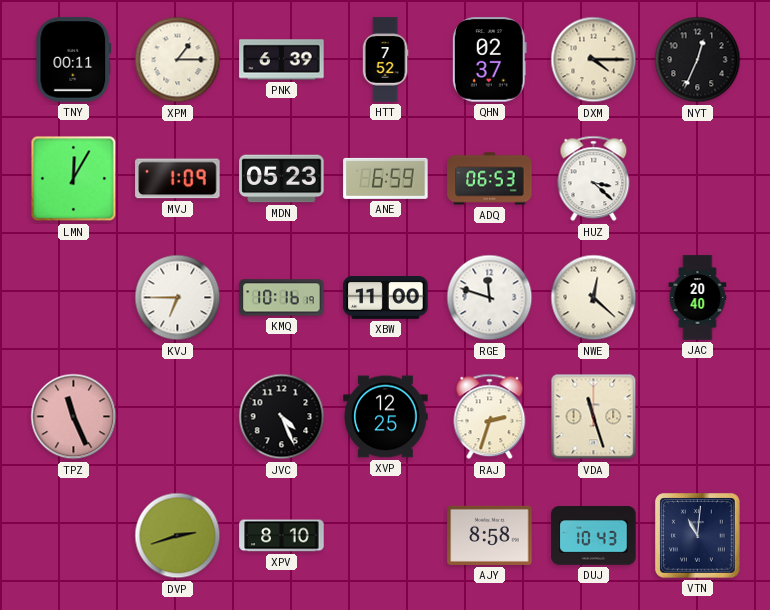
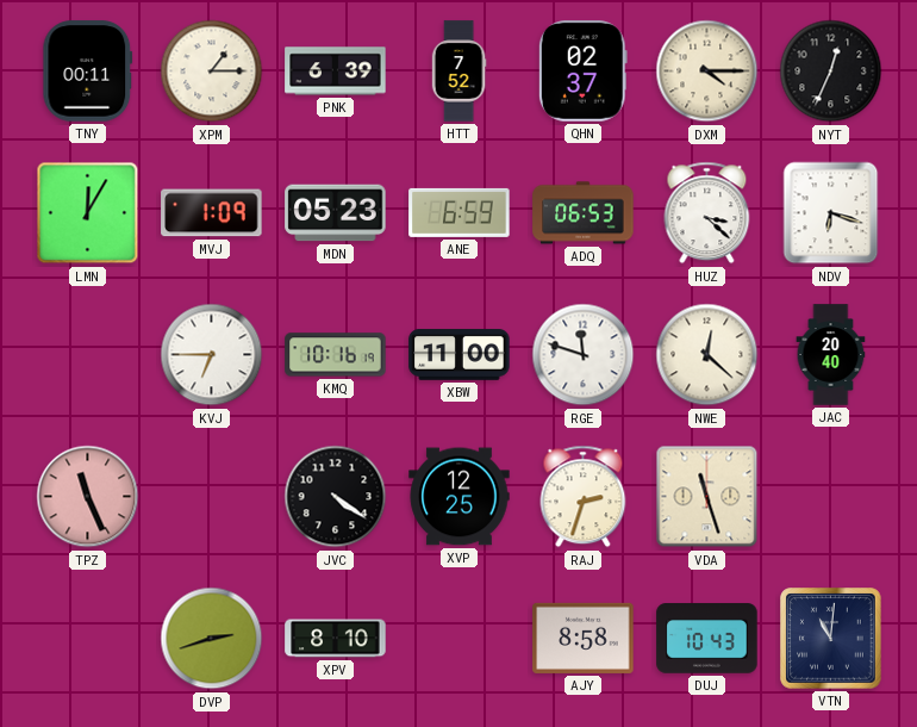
NDV: none -> 6:18
JVC: 4:26 -> 4:21
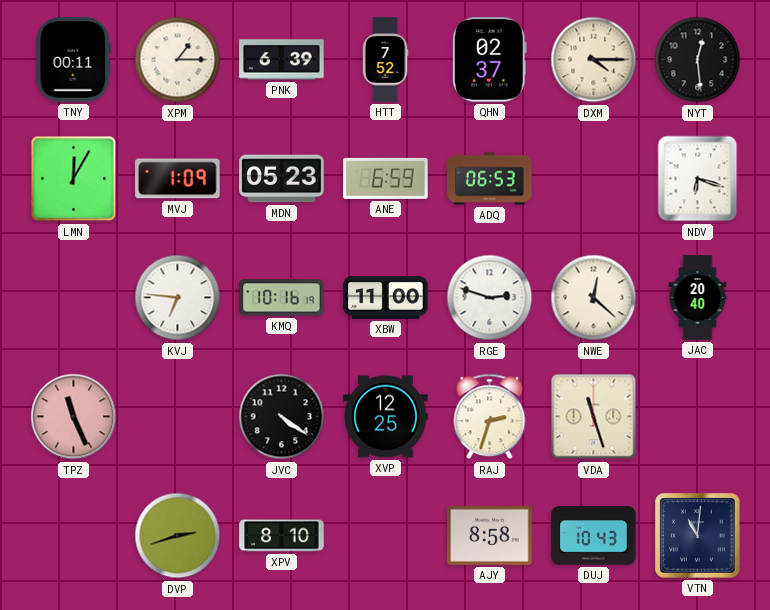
NYT: 12:34 -> 12:29
HUZ: 3:22 -> none
KVJ: 6:45 -> 6:46
RGE: 11:48 -> 2:48
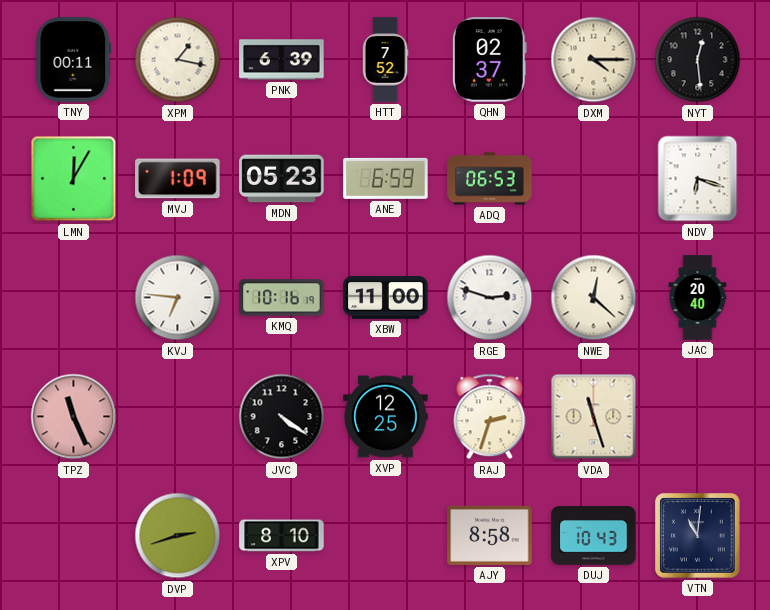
XPM: 1:15 -> 1:17
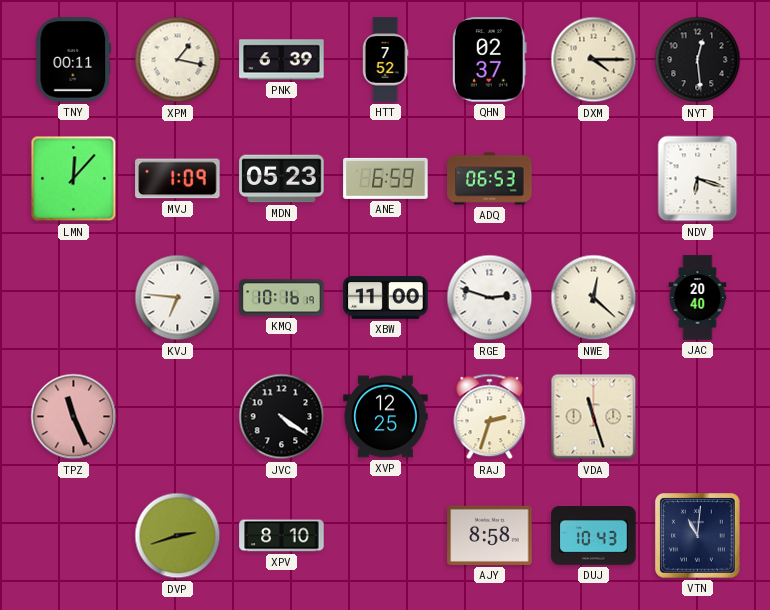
LMN: 12:05 -> 12:07
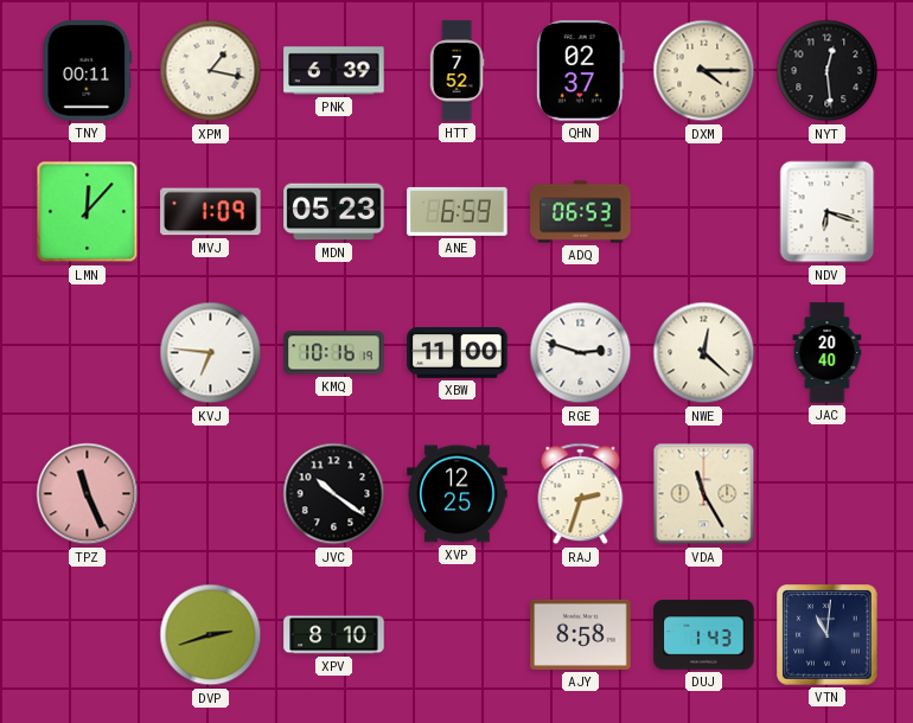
JVC: 4:21 -> 10:21
VDA: 11:27 -> 11:25
DUJ: 10:43 -> 1:43
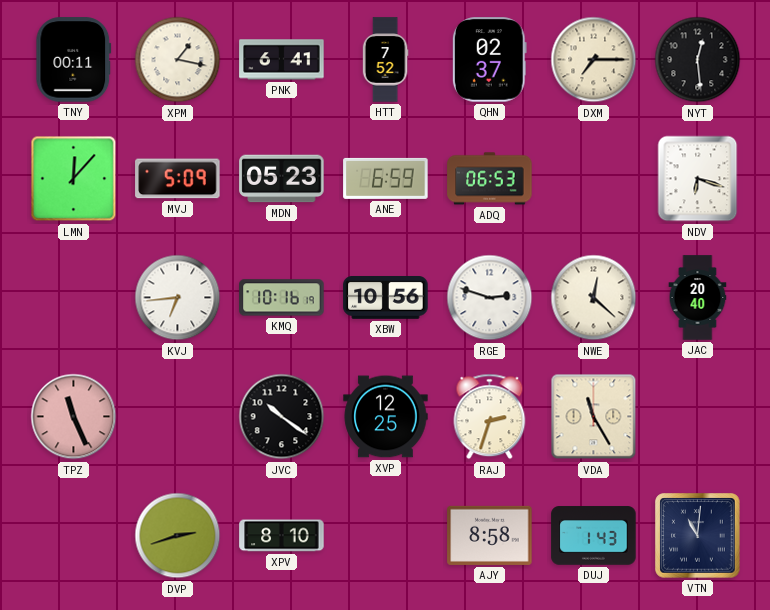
PNK: 6:39 -> 6:41
DXM: 4:15 -> 7:15
MVJ: 1:09 -> 5:09
KVJ: 6:46 -> 6:44
XBW: 11:00 -> 10:56
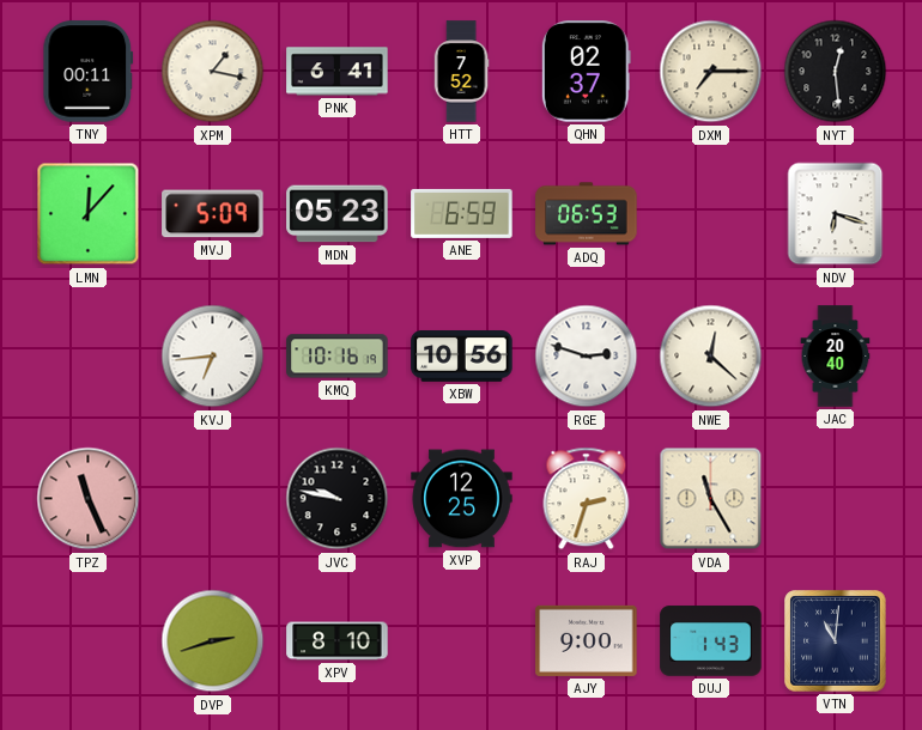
JVC: 10:21 -> 9:47
AJY: 8:58 -> 9:00
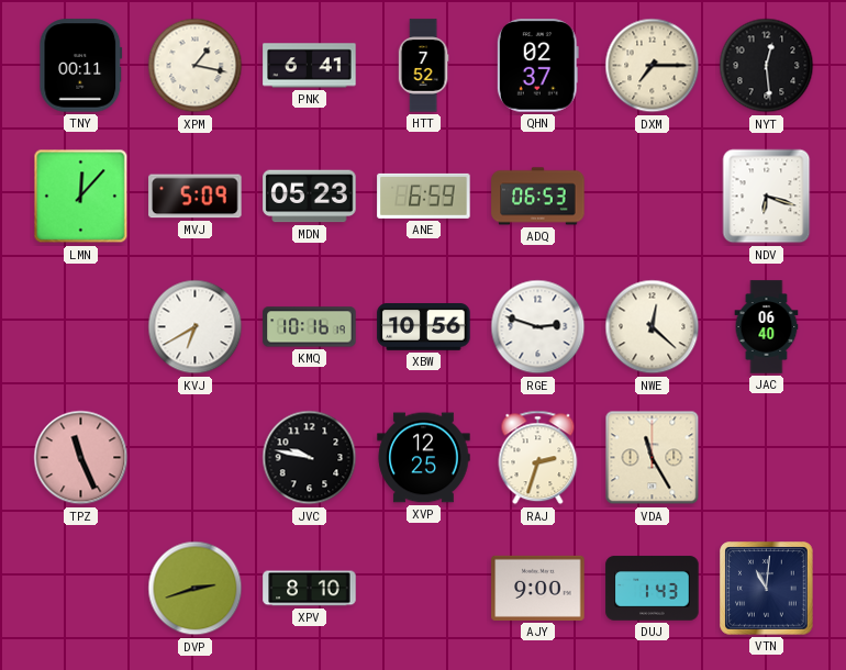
KVJ: 6:44 -> 6:40
JAC: 20:40 -> 06:40
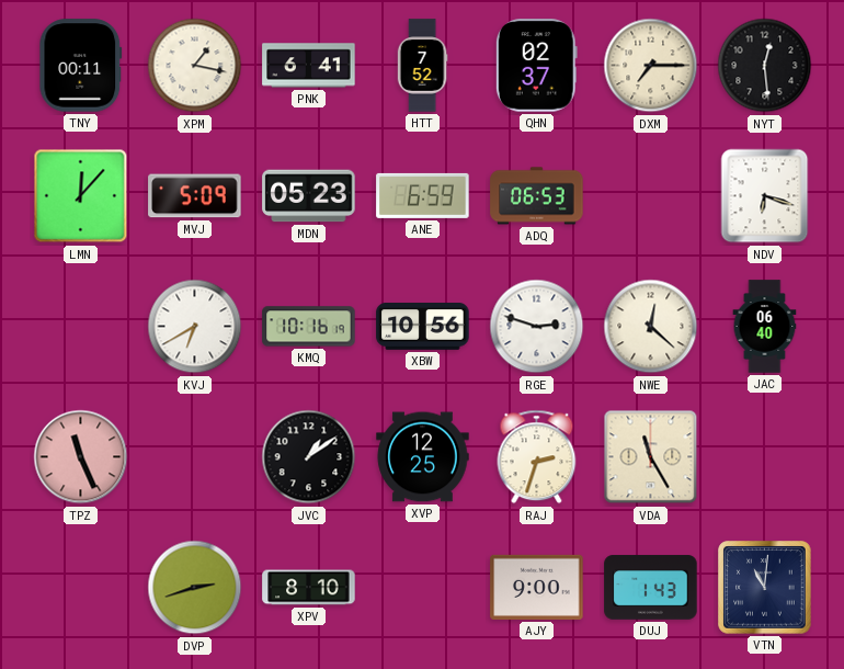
JVC: 9:47 -> 1:09
